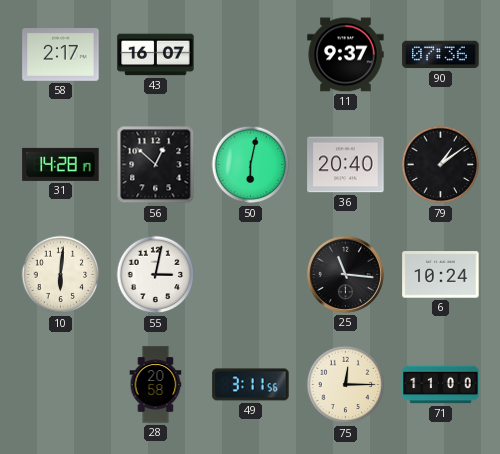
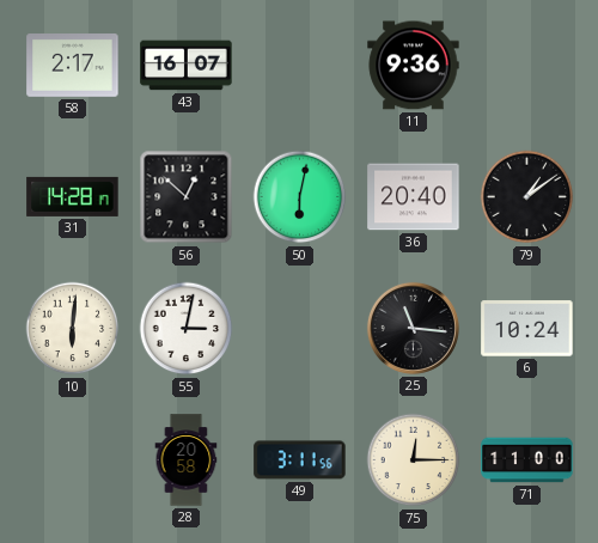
11: 9:37 -> 9:36
90: 07:36 -> none
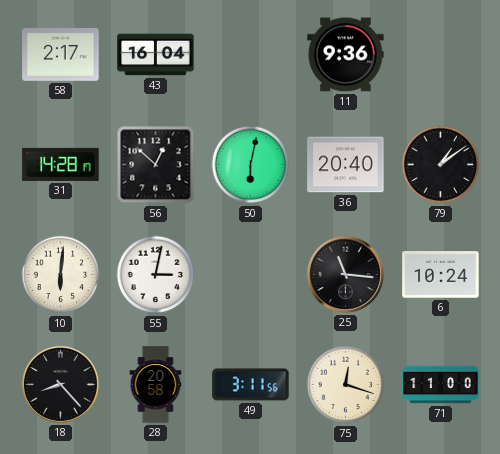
43: 16:07 -> 16:04
18: none -> 8:23
75: 12:15 -> 12:18
